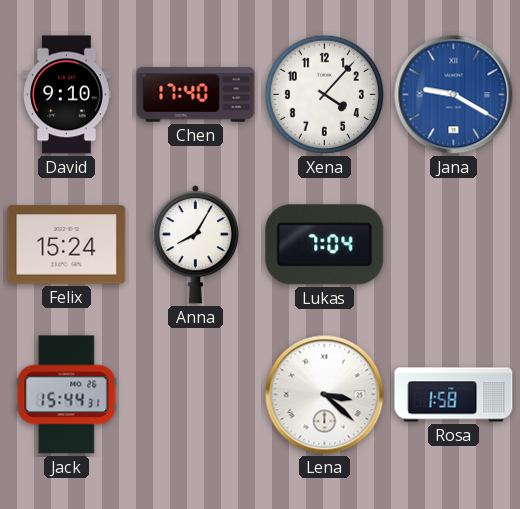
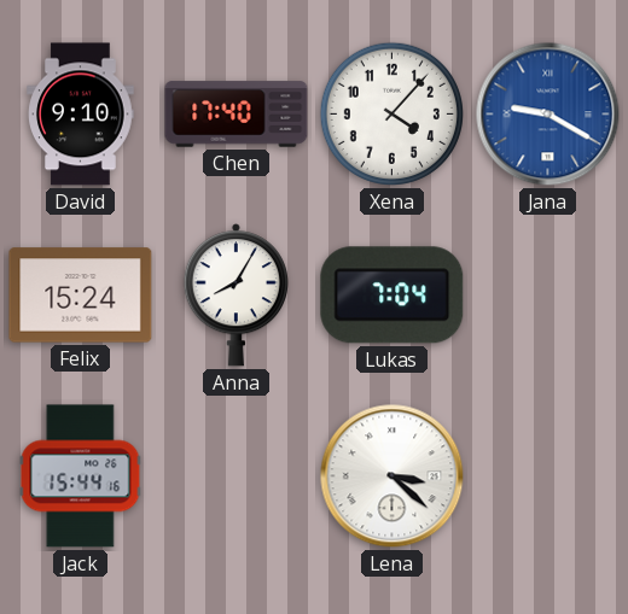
Jack: 15:44:31 -> 15:44:16
Rosa: 1:58 -> none
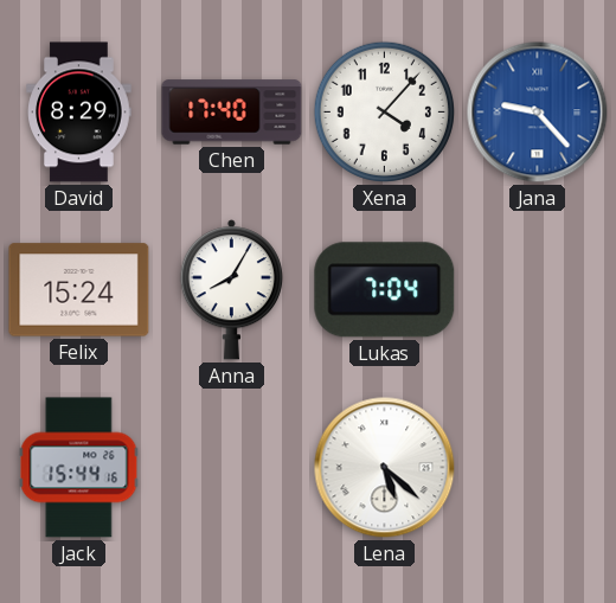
David: 9:10 -> 8:29
Jana: 9:20 -> 9:23
Lena: 3:22 -> 5:22
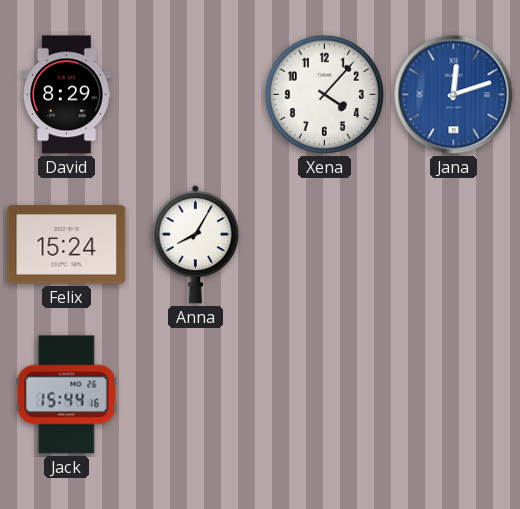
Chen: 17:40 -> none
Jana: 9:23 -> 12:12
Lukas: 7:04 -> none
Lena: 5:22 -> none
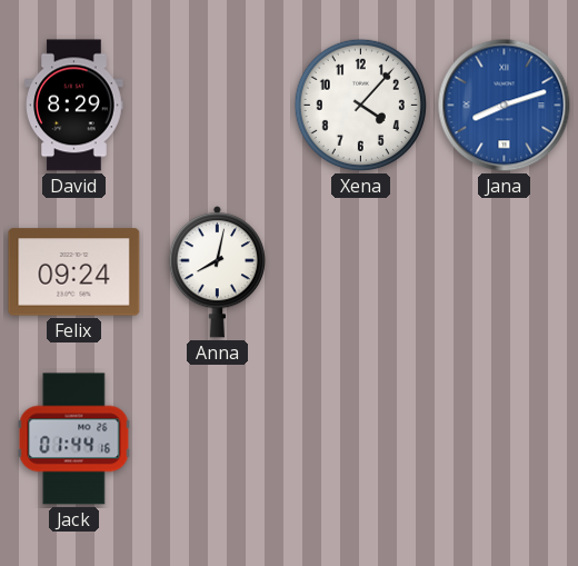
Jana: 12:12 -> 8:12
Felix: 15:24 -> 09:24
Anna: 8:05 -> 8:02
Jack: 15:44 -> 01:44
